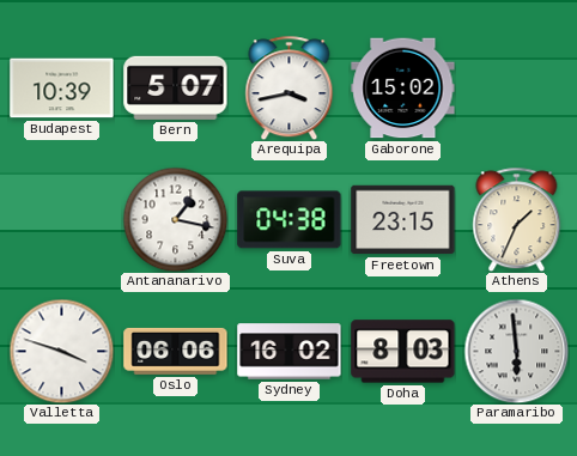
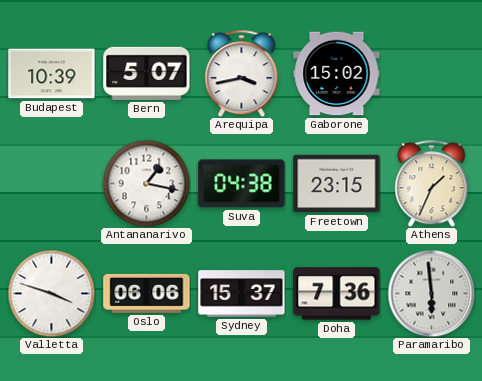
Sydney: 16:02 -> 15:37
Doha: 8:03 -> 7:36
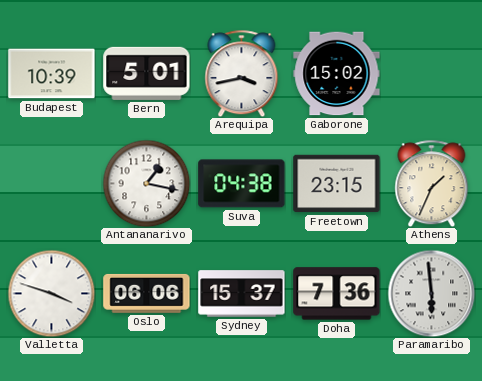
Bern: 5:07 -> 5:01
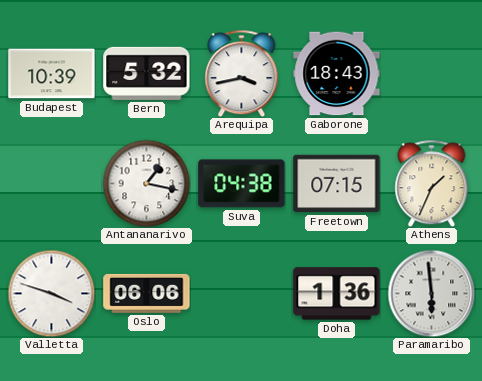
Bern: 5:01 -> 5:32
Gaborone: 15:02 -> 18:43
Freetown: 23:15 -> 07:15
Sydney: 15:37 -> none
Doha: 7:36 -> 1:36
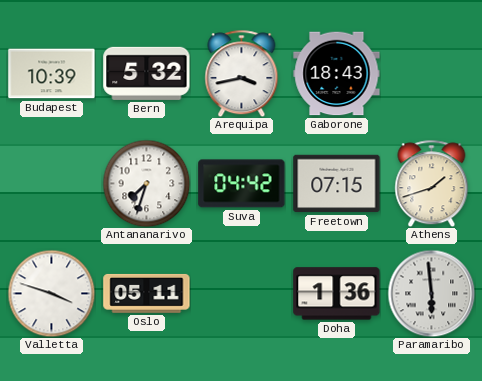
Antananarivo: 1:17 -> 7:33
Suva: 04:38 -> 04:42
Athens: 1:34 -> 1:42
Oslo: 06:06 -> 05:11
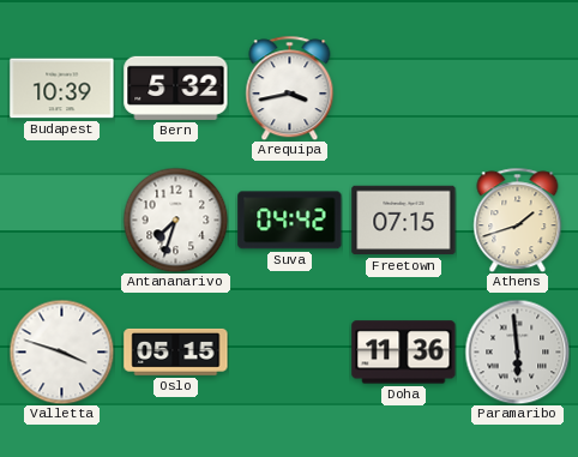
Gaborone: 18:43 -> none
Oslo: 05:11 -> 05:15
Doha: 1:36 -> 11:36
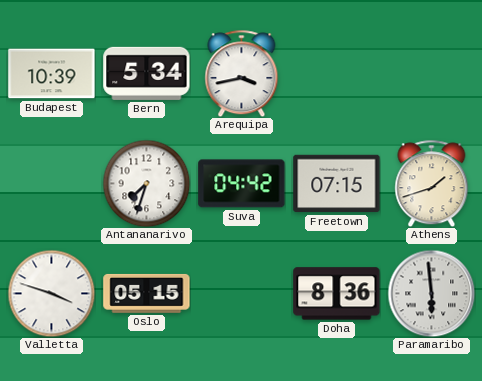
Bern: 5:32 -> 5:34
Doha: 11:36 -> 8:36
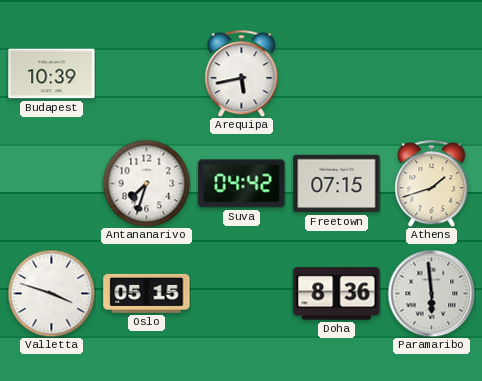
Bern: 5:34 -> none
Arequipa: 3:43 -> 5:43
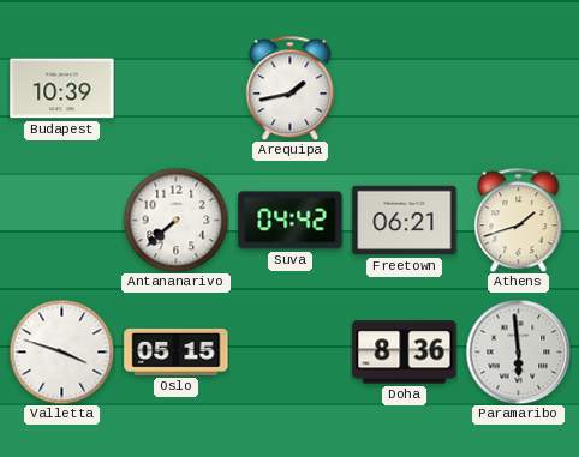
Arequipa: 5:43 -> 1:43
Antananarivo: 7:33 -> 7:38
Freetown: 07:15 -> 06:21
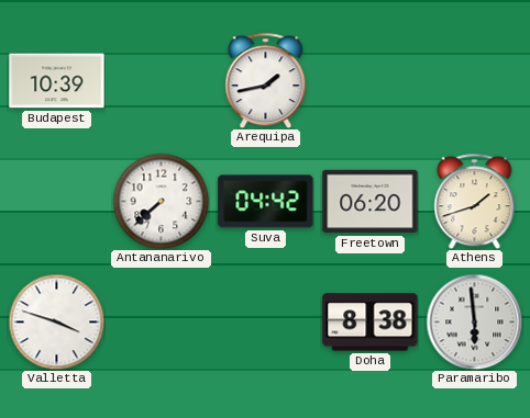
Freetown: 06:21 -> 06:20
Oslo: 05:15 -> none
Doha: 8:36 -> 8:38
